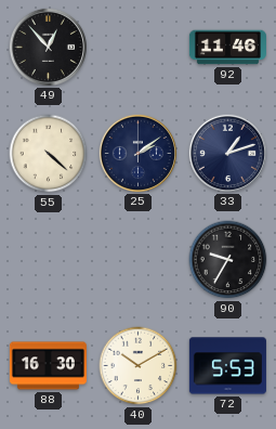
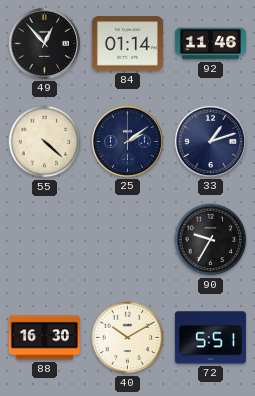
84: none -> 01:14
72: 5:53 -> 5:51
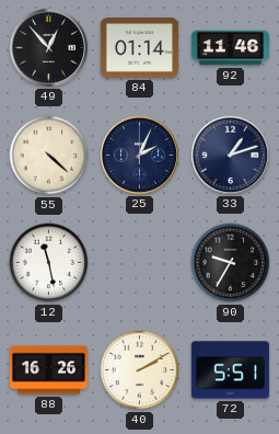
25: 2:09 -> 2:04
12: none -> 11:28
88: 16:30 -> 16:26
40: 10:10 -> 2:10
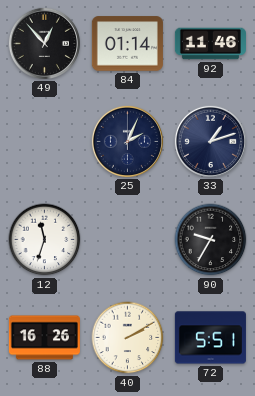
55: 4:22 -> none
12: 11:28 -> 11:33
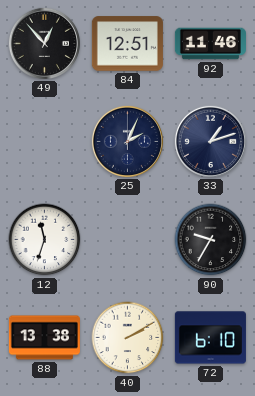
84: 01:14 -> 12:51
88: 16:26 -> 13:38
72: 5:51 -> 6:10
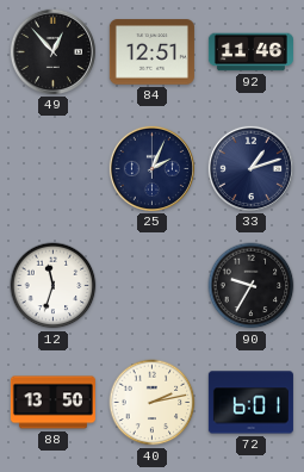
88: 13:38 -> 13:50
40: 2:10 -> 2:13
72: 6:10 -> 6:01
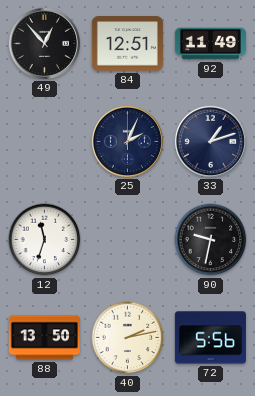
92: 11:46 -> 11:49
90: 9:35 -> 9:32
72: 6:01 -> 5:56
